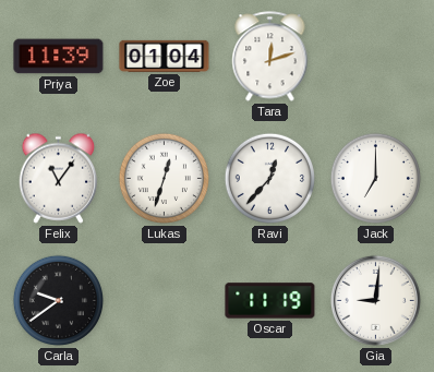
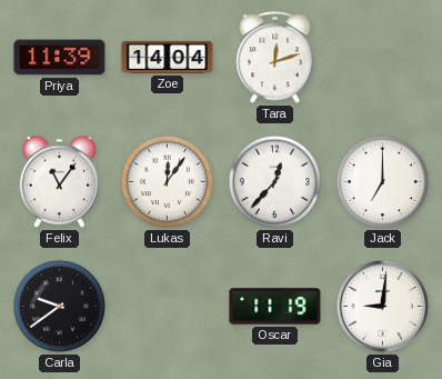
Zoe: 01:04 -> 14:04
Lukas: 12:33 -> 12:06
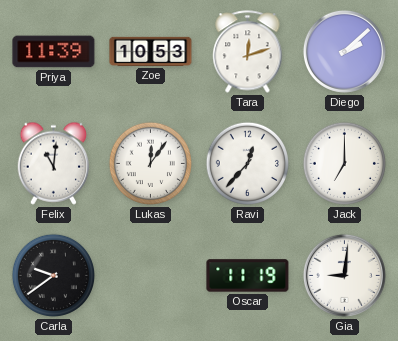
Zoe: 14:04 -> 10:53
Diego: none -> 2:08
Felix: 11:06 -> 11:01
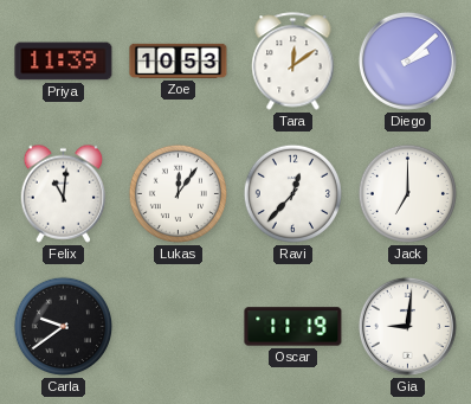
Tara: 12:12 -> 12:09
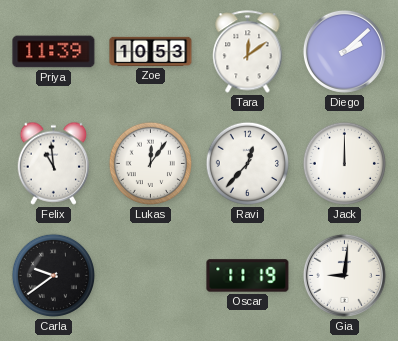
Felix: 11:01 -> 10:59
Jack: 7:00 -> 12:00
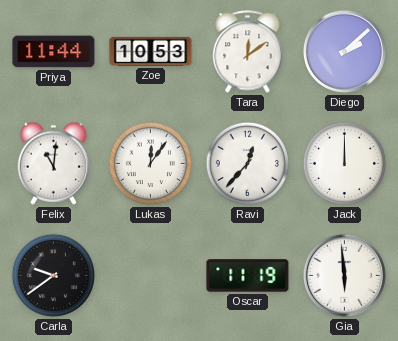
Priya: 11:39 -> 11:44
Felix: 10:59 -> 11:01
Gia: 9:01 -> 5:59
